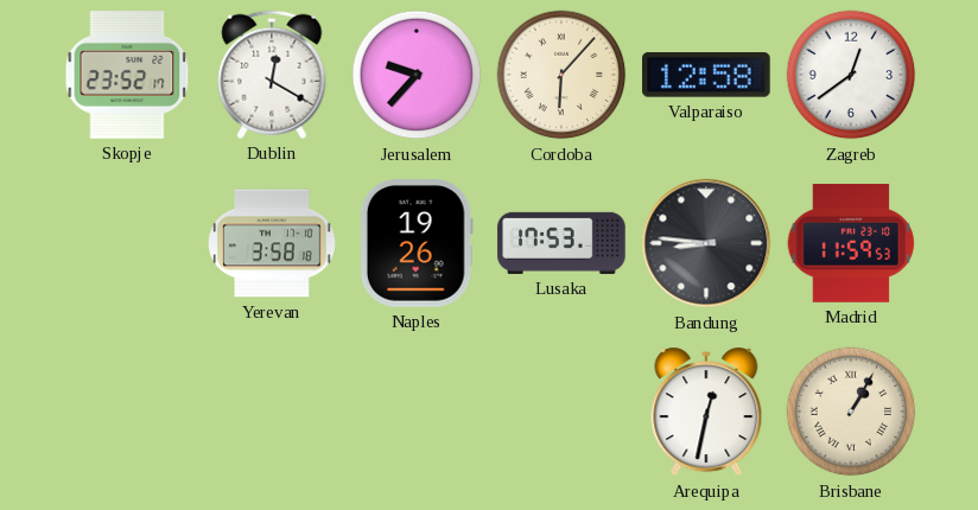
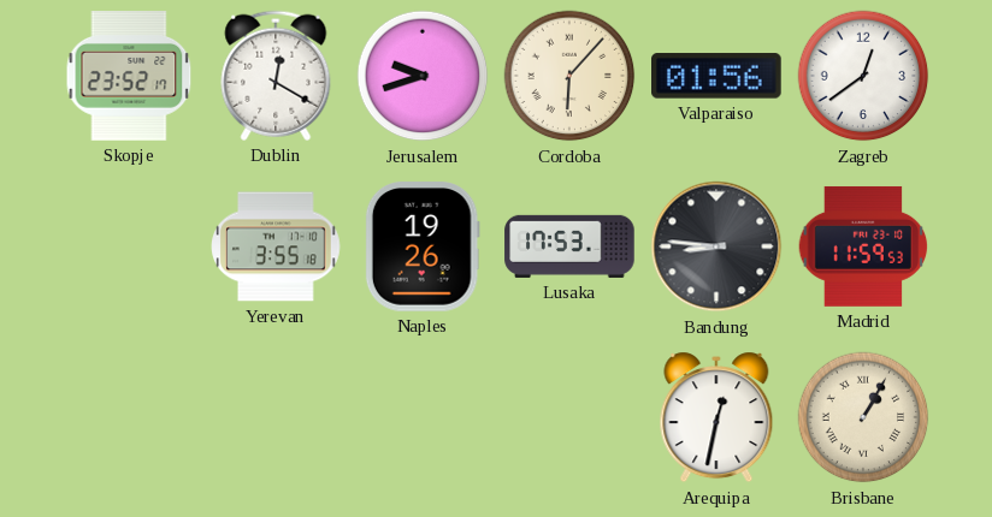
Jerusalem: 9:37 -> 9:42
Valparaiso: 12:58 -> 01:56
Yerevan: 3:58 -> 3:55
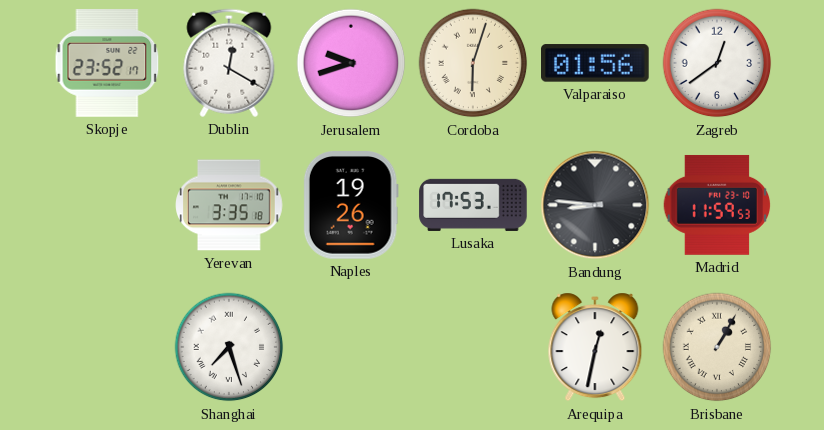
Cordoba: 6:07 -> 6:03
Yerevan: 3:55 -> 3:35
Shanghai: none -> 7:27
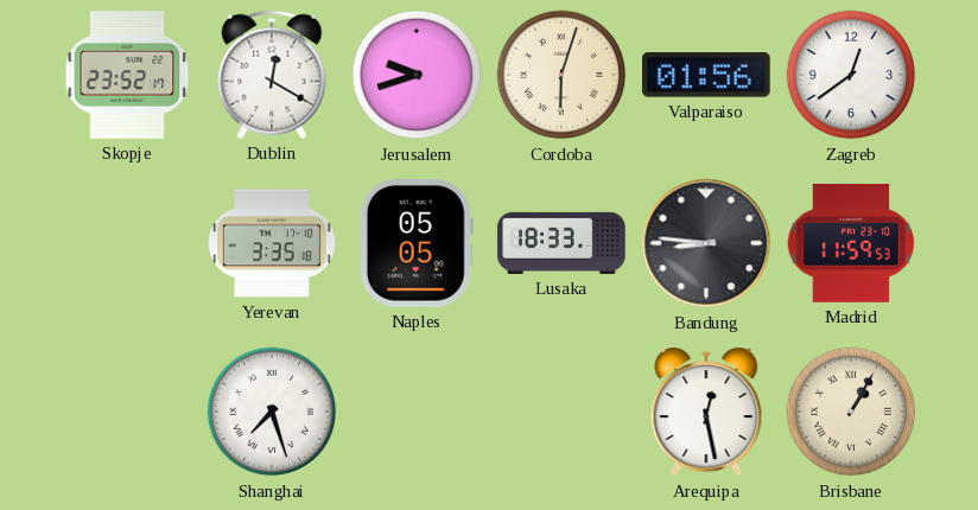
Naples: 19:26 -> 05:05
Lusaka: 17:53 -> 18:33
Arequipa: 12:32 -> 12:28
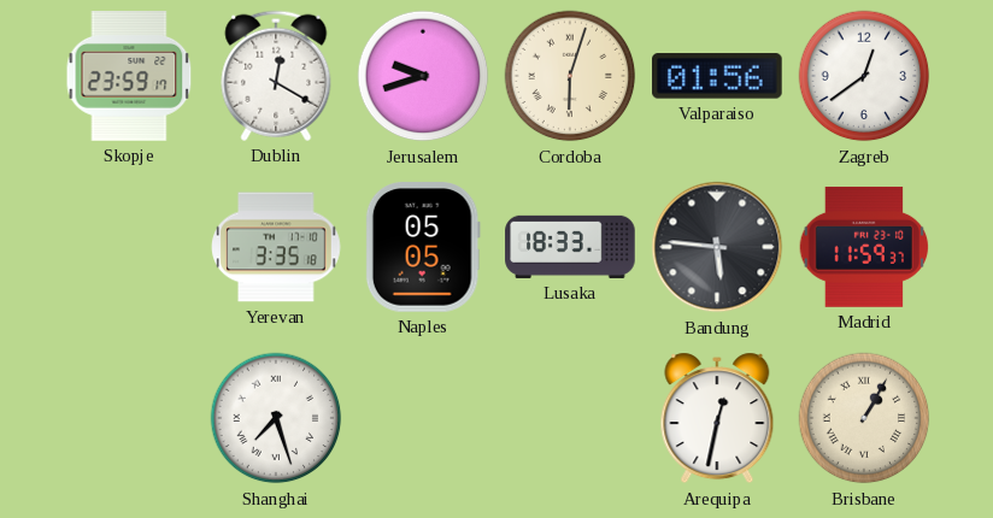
Skopje: 23:52 -> 23:59
Bandung: 8:46 -> 5:46
Madrid: 11:59:53 -> 11:59:37
Arequipa: 12:28 -> 12:32
